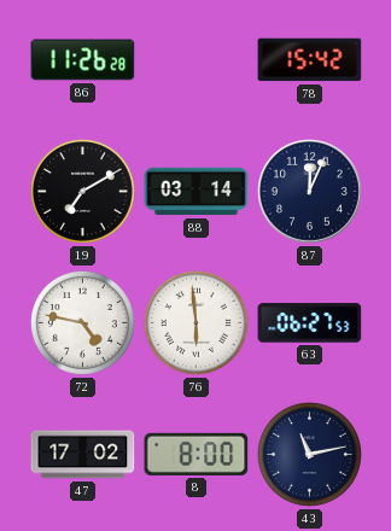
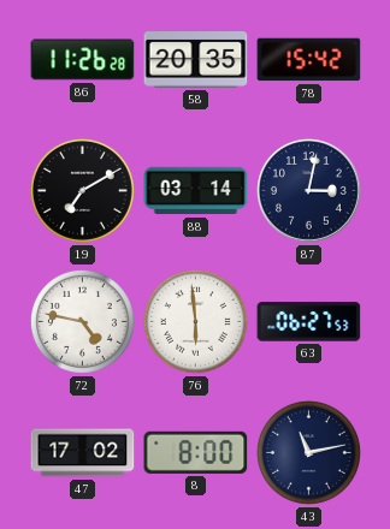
58: none -> 20:35
87: 12:04 -> 3:02
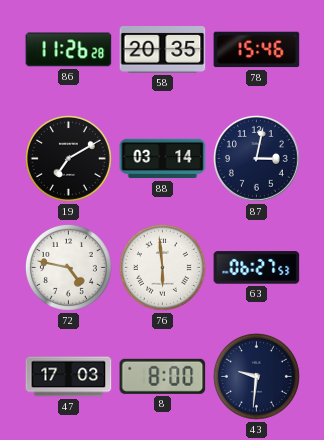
78: 15:42 -> 15:46
47: 17:02 -> 17:03
43: 11:13 -> 9:31
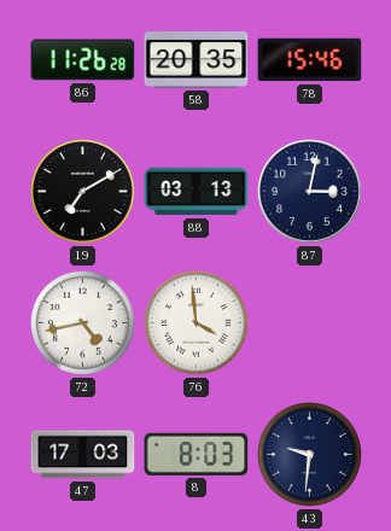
88: 03:14 -> 03:13
72: 4:47 -> 4:43
76: 5:59 -> 3:59
63: 06:27 -> none
8: 8:00 -> 8:03
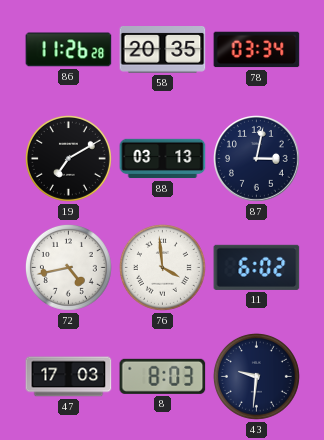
78: 15:46 -> 03:34
11: none -> 6:02
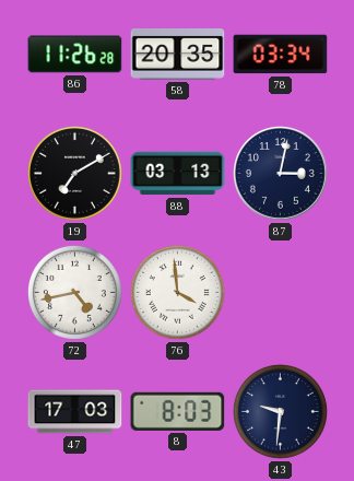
11: 6:02 -> none
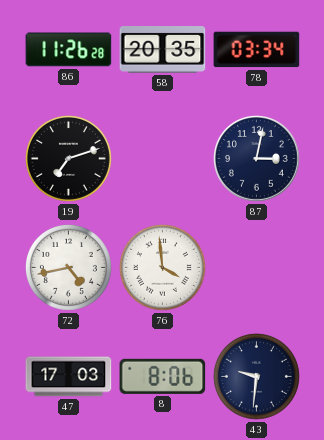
19: 7:10 -> 7:12
88: 03:13 -> none
8: 8:03 -> 8:06
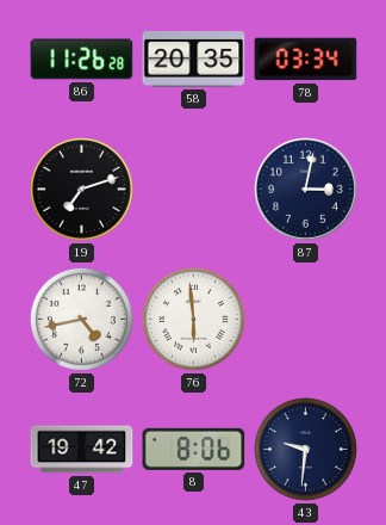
76: 3:59 -> 5:59
47: 17:03 -> 19:42
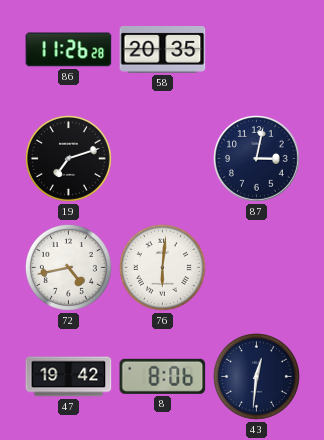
78: 03:34 -> none
76: 5:59 -> 6:01
43: 9:31 -> 12:31
